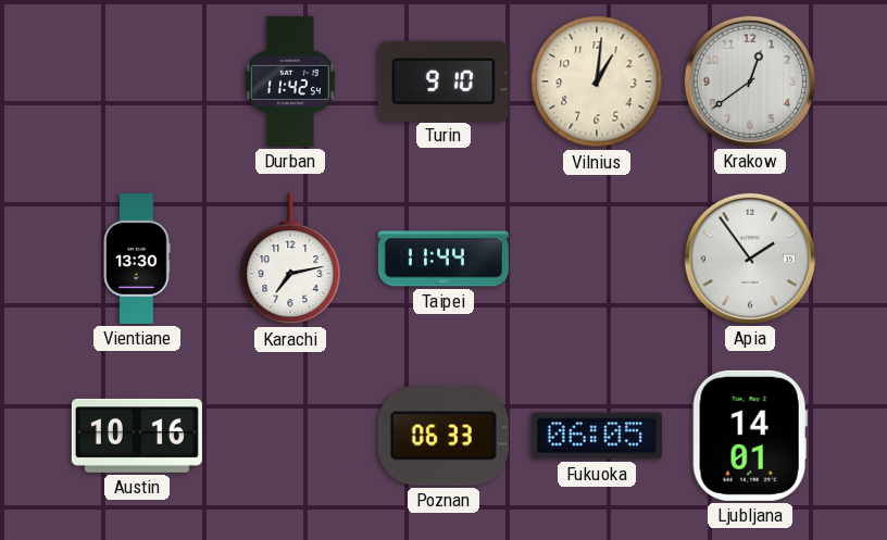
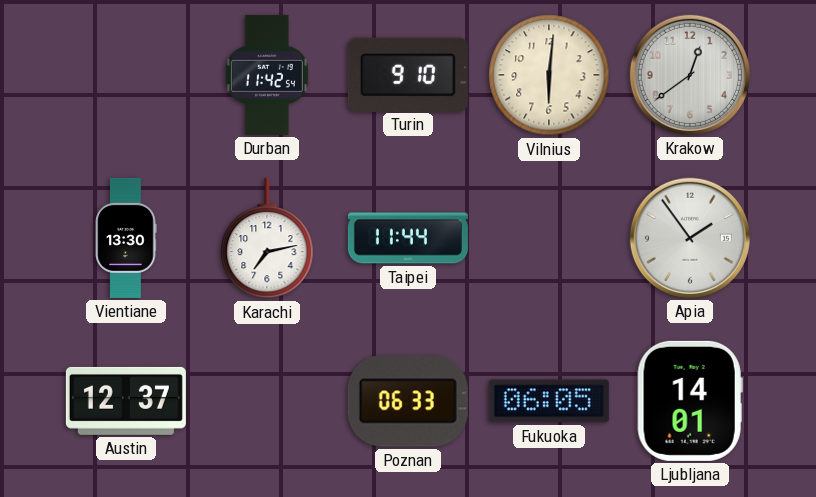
Vilnius: 1:01 -> 6:01
Austin: 10:16 -> 12:37
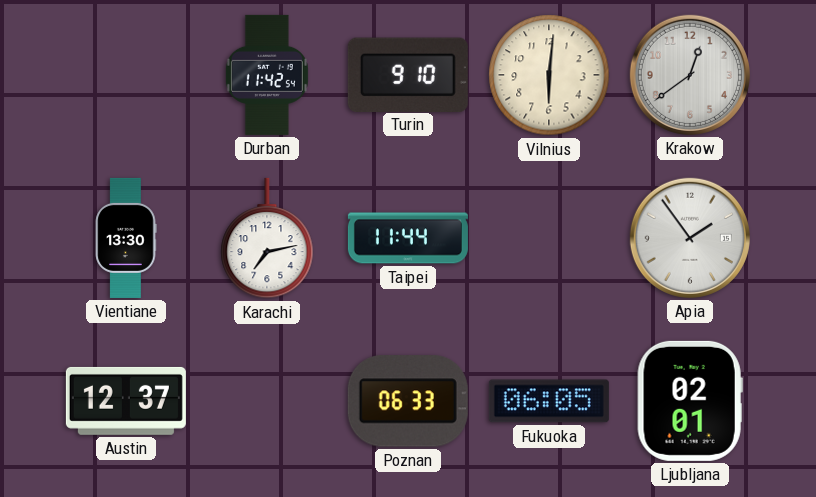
Ljubljana: 14:01 -> 02:01
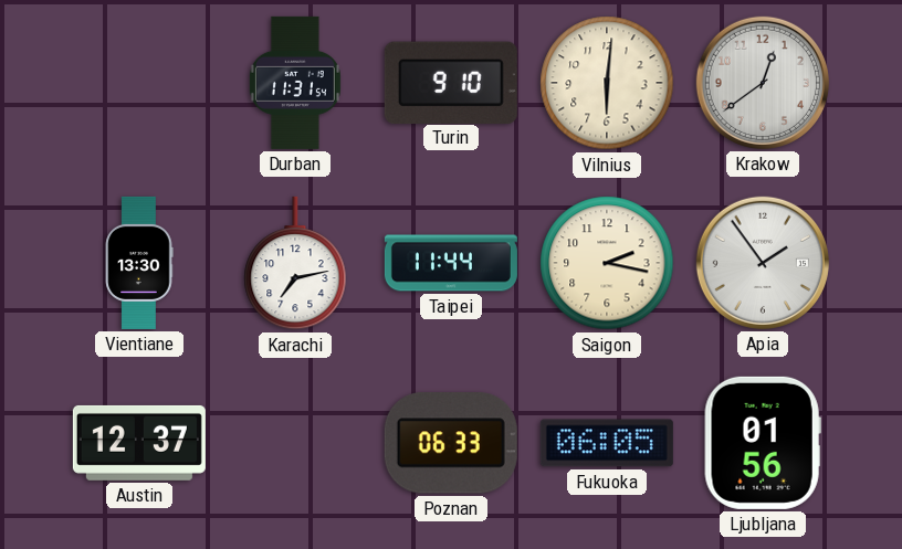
Durban: 11:42 -> 11:31
Saigon: none -> 2:17
Ljubljana: 02:01 -> 01:56
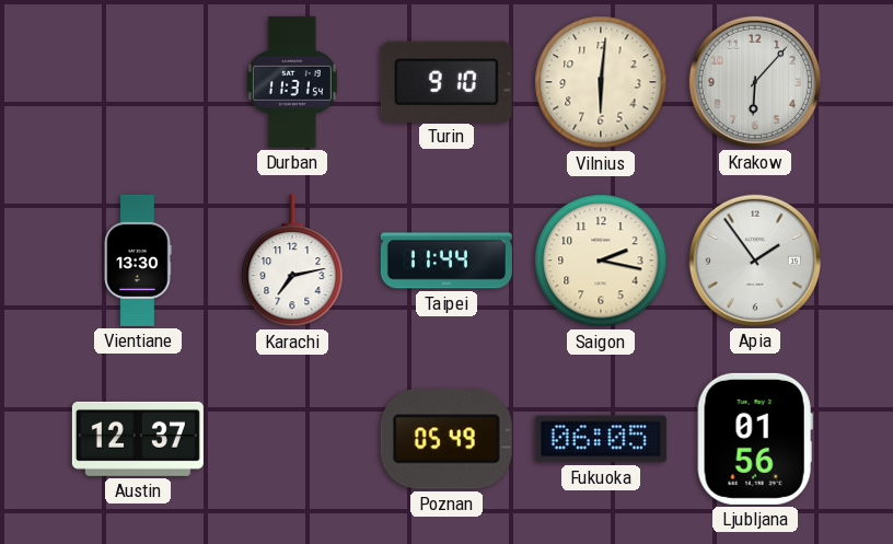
Krakow: 12:39 -> 6:07
Poznan: 06:33 -> 05:49
